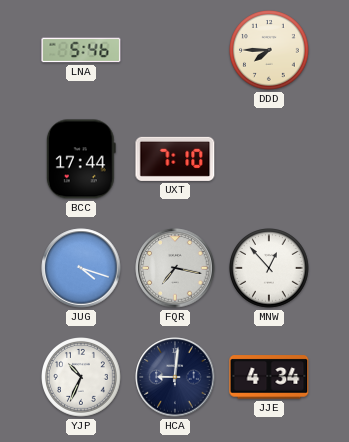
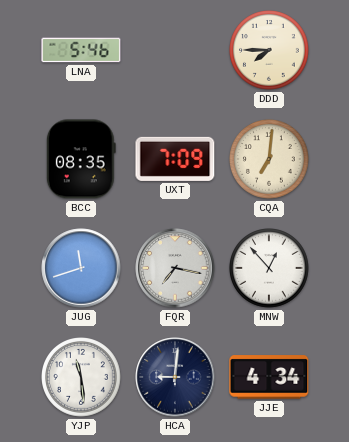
BCC: 17:44 -> 08:35
UXT: 7:10 -> 7:09
CQA: none -> 7:01
JUG: 4:18 -> 11:42
YJP: 10:34 -> 11:29
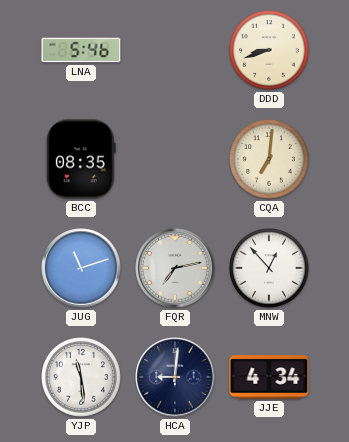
DDD: 7:45 -> 8:42
UXT: 7:09 -> none
JUG: 11:42 -> 11:12
FQR: 7:17 -> 7:13
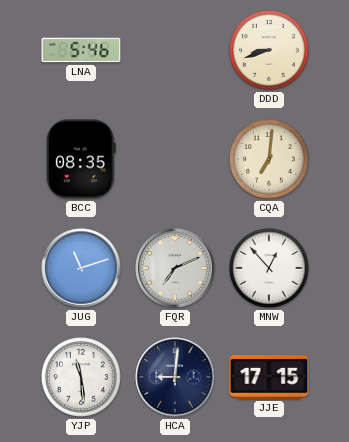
FQR: 7:13 -> 7:11
JJE: 4:34 -> 17:15
